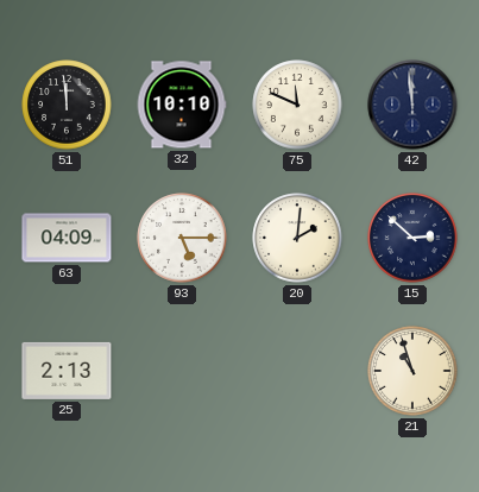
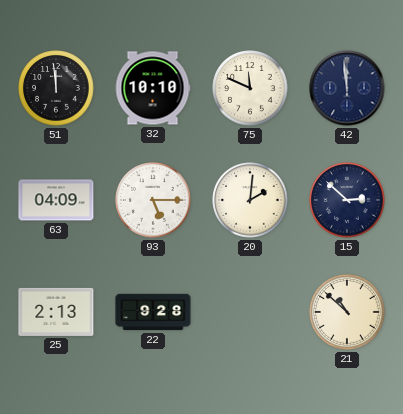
22: none -> 9:28
21: 10:57 -> 10:52
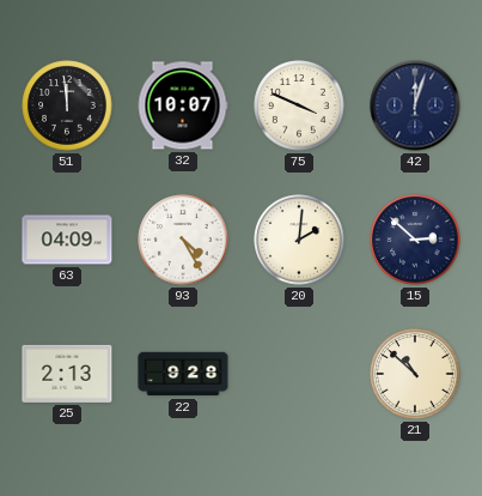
32: 10:10 -> 10:07
75: 11:49 -> 3:49
42: 11:59 -> 12:03
93: 5:15 -> 4:25
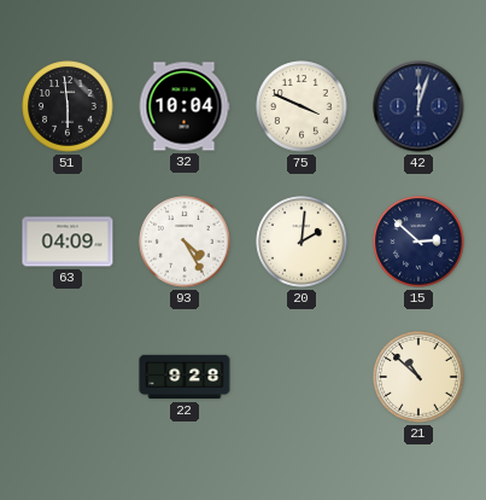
51: 11:59 -> 5:59
32: 10:07 -> 10:04
25: 2:13 -> none
